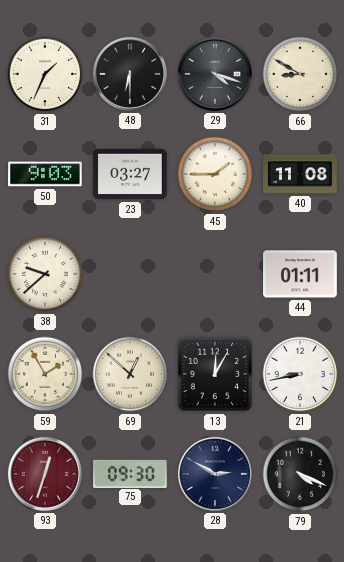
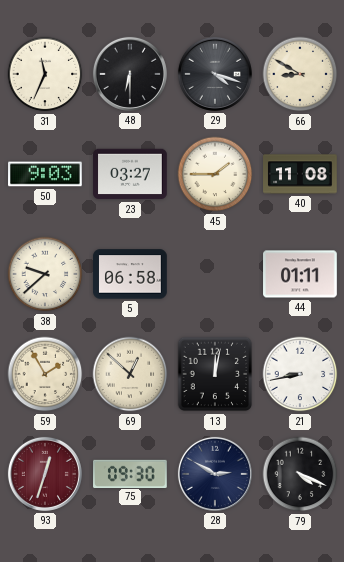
31: 1:34 -> 11:34
5: none -> 06:58
13: 12:05 -> 12:02
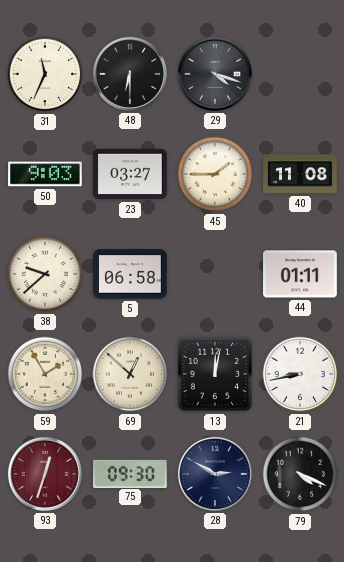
66: 8:50 -> none
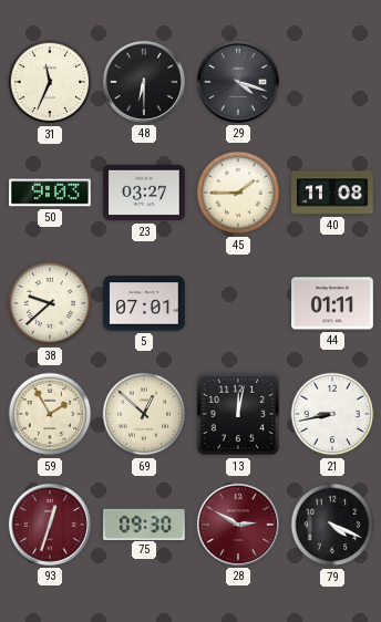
5: 06:58 -> 07:01
28 dial: navy -> burgundy
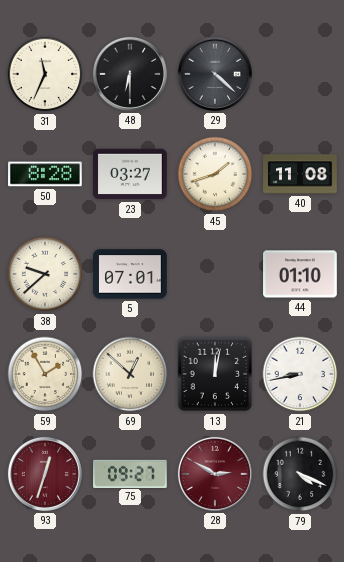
29: 4:18 -> 4:22
50: 9:03 -> 8:28
45: 1:45 -> 1:42
44: 01:11 -> 01:10
75: 09:30 -> 09:27
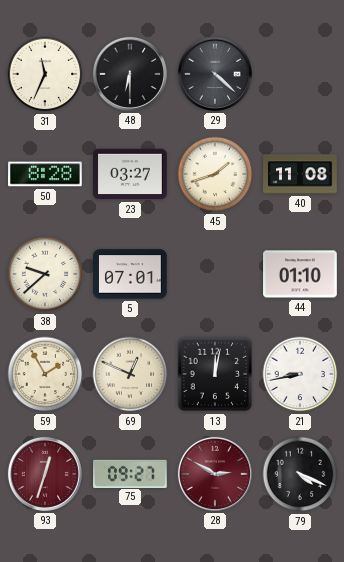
69: 12:52 -> 12:49
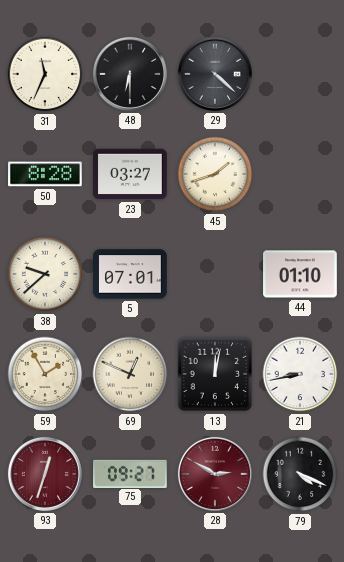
40: 11:08 -> none
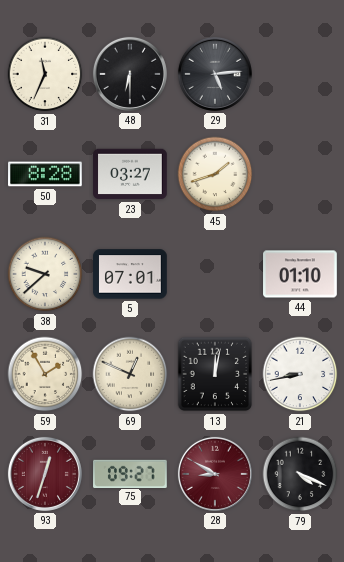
29: 4:22 -> 5:14
28: 2:50 -> 8:50
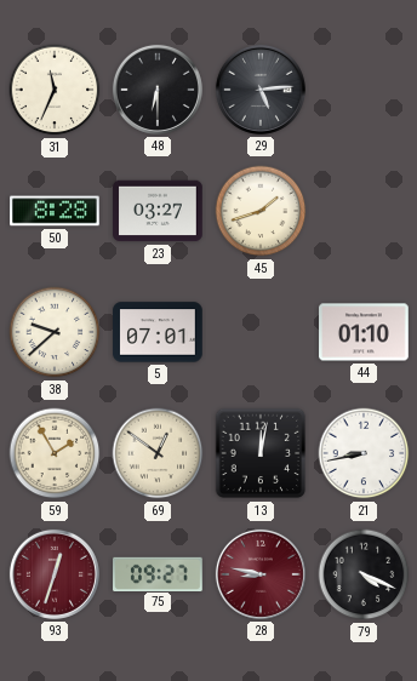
69: 12:49 -> 12:51
28: 8:50 -> 8:47
